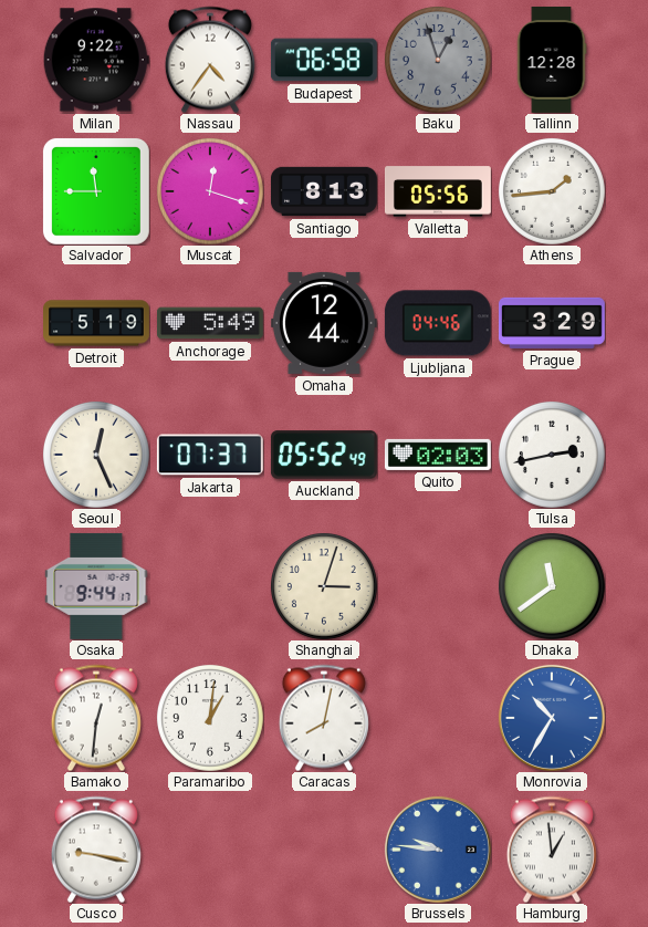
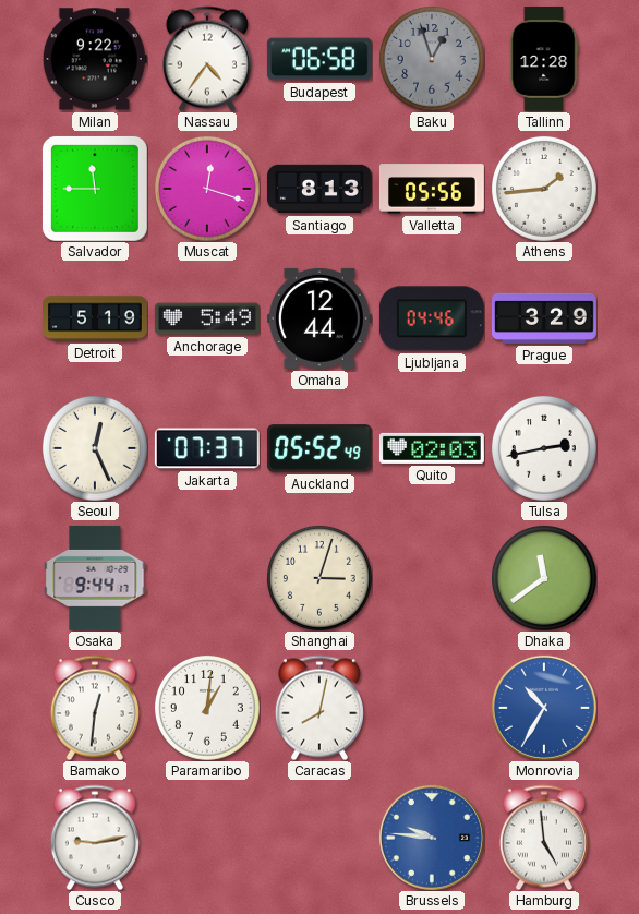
Cusco: 9:17 -> 9:13
Hamburg: 12:59 -> 4:59
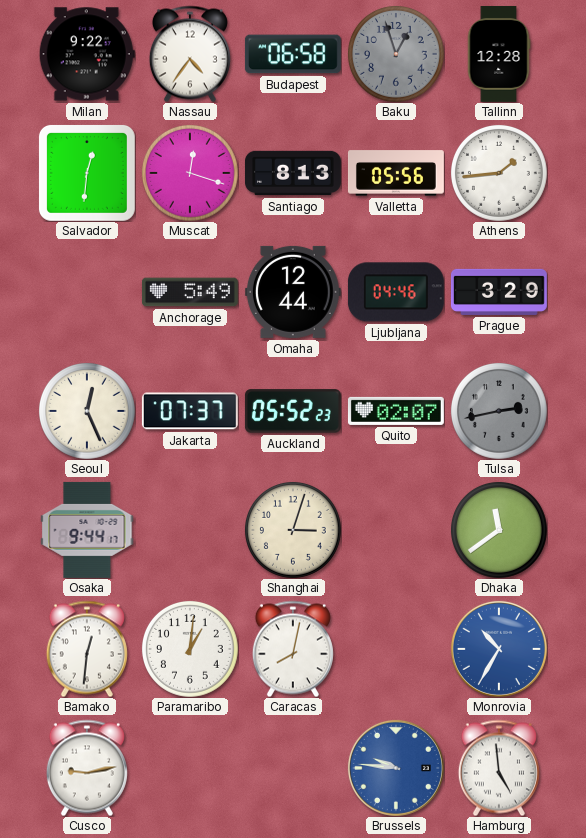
Salvador: 11:45 -> 12:31
Detroit: 5:19 -> none
Auckland: 05:52:49 -> 05:52:23
Quito: 02:03 -> 02:07
Tulsa dial: white -> grey
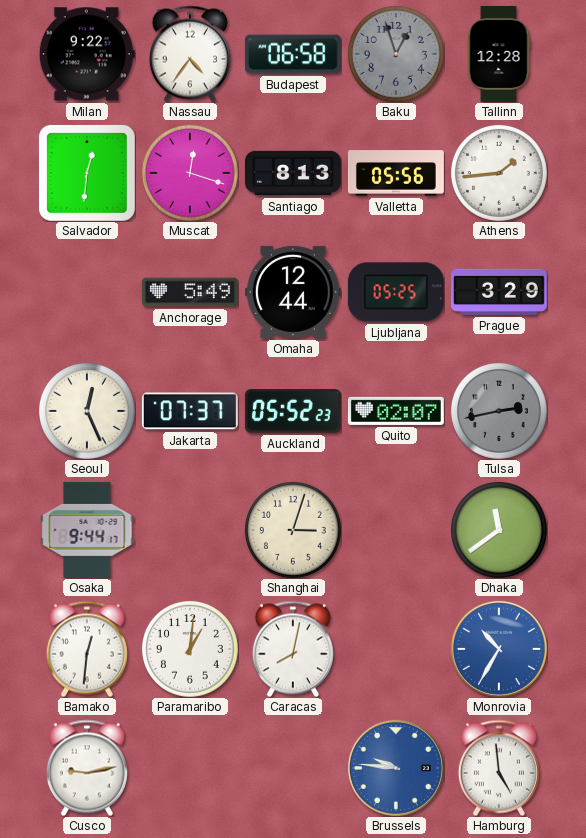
Ljubljana: 04:46 -> 05:25
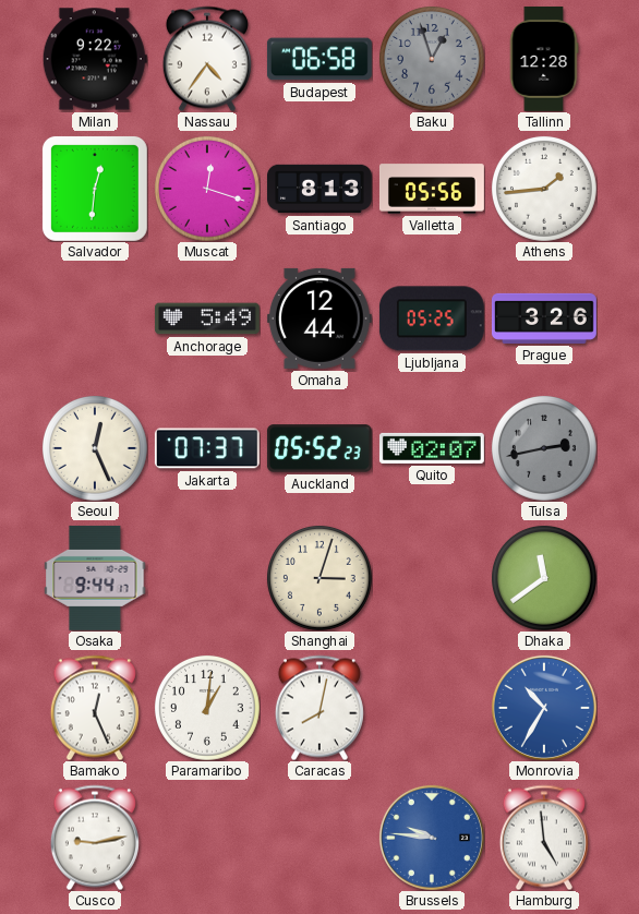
Prague: 3:29 -> 3:26
Bamako: 12:31 -> 12:26
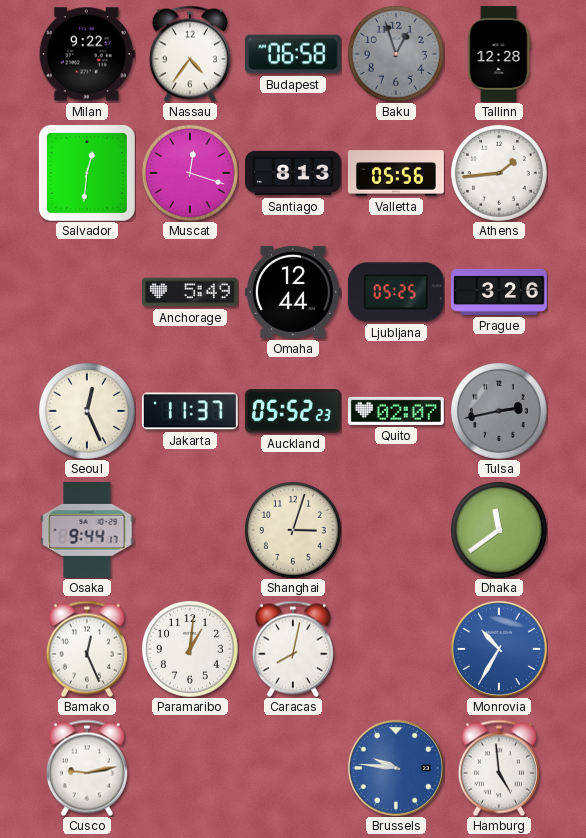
Jakarta: 07:37 -> 11:37
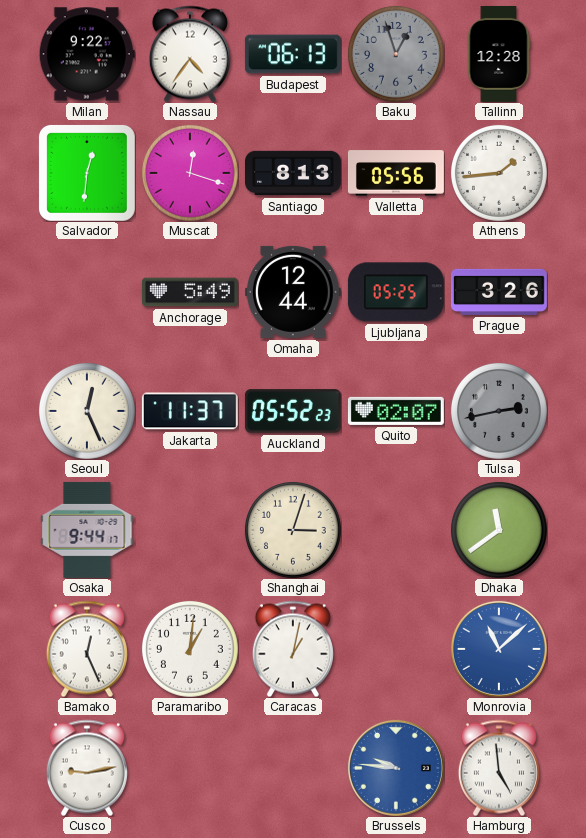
Budapest: 06:58 -> 06:13
Caracas: 8:02 -> 1:02
Monrovia: 10:35 -> 11:08
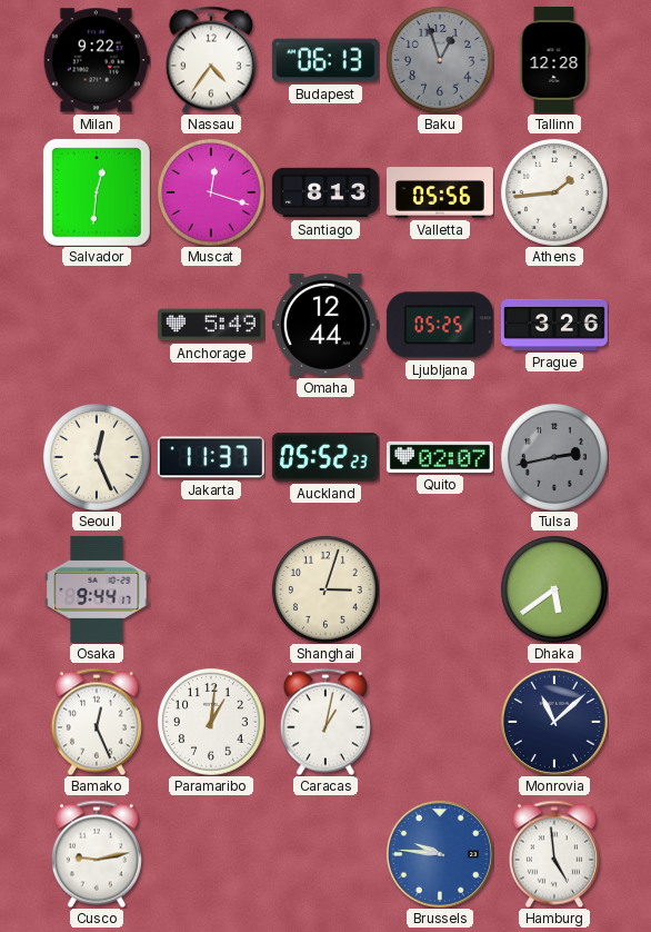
Dhaka: 11:39 -> 5:39
Monrovia dial: blue -> navy
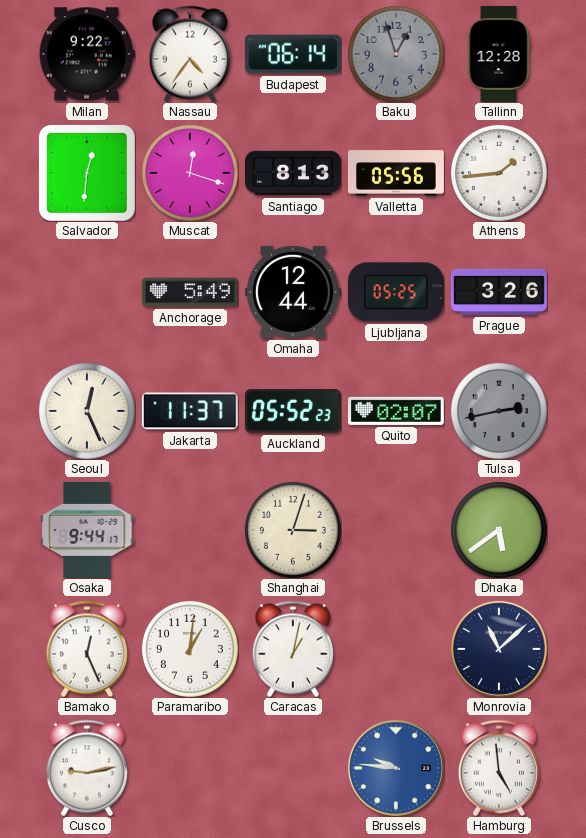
Budapest: 06:13 -> 06:14
